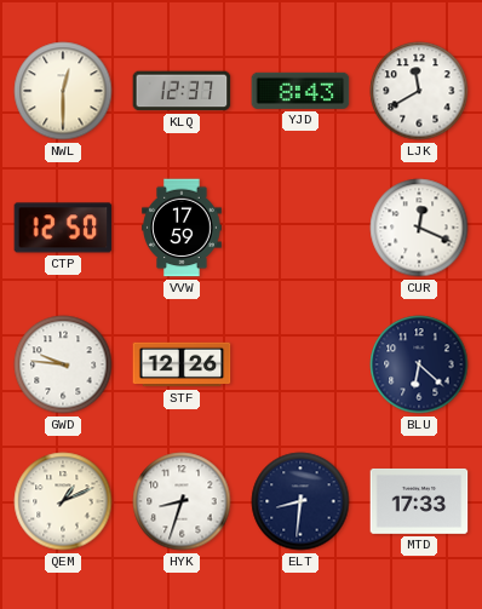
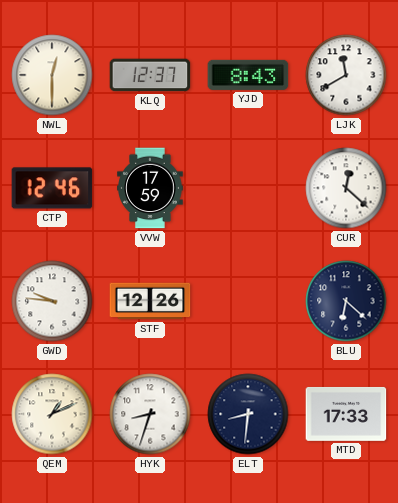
CTP: 12:50 -> 12:46
CUR: 12:19 -> 12:22
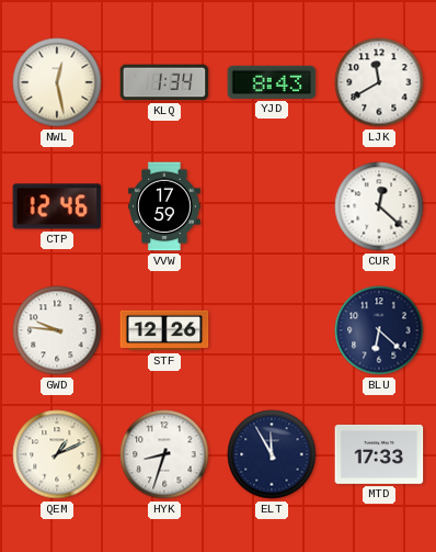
NWL: 12:30 -> 12:28
KLQ: 12:37 -> 1:34
ELT: 8:31 -> 11:55
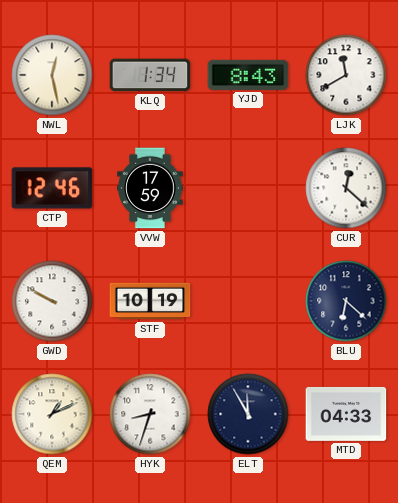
GWD: 9:46 -> 9:50
STF: 12:26 -> 10:19
MTD: 17:33 -> 04:33
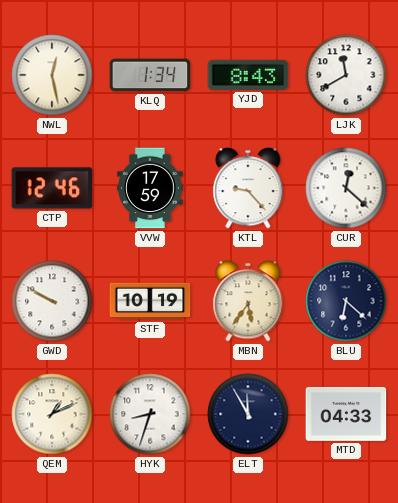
KTL: none -> 9:23
MBN: none -> 5:36
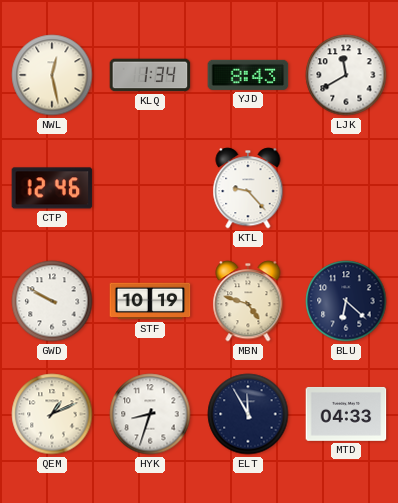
VVW: 17:59 -> none
CUR: 12:22 -> none
MBN: 5:36 -> 4:48
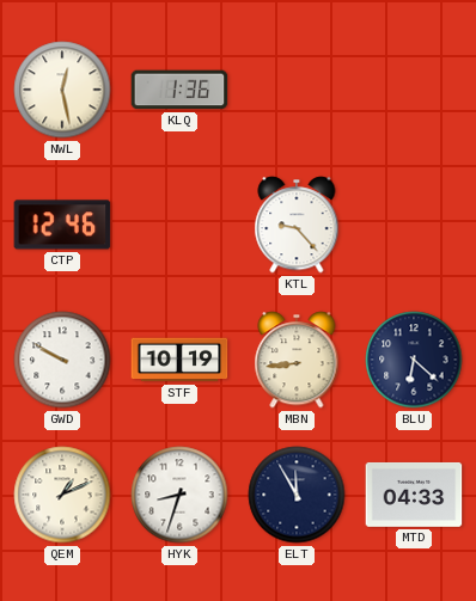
KLQ: 1:34 -> 1:36
YJD: 8:43 -> none
LJK: 11:40 -> none
MBN: 4:48 -> 8:44
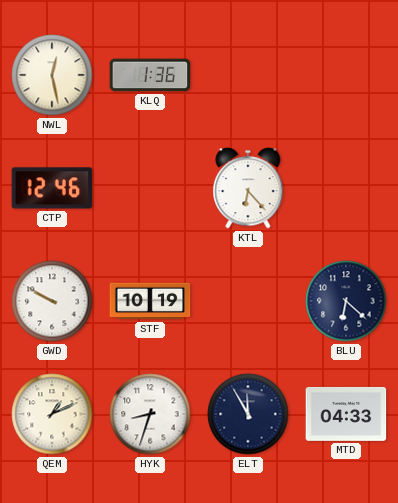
KTL: 9:23 -> 6:23
MBN: 8:44 -> none
